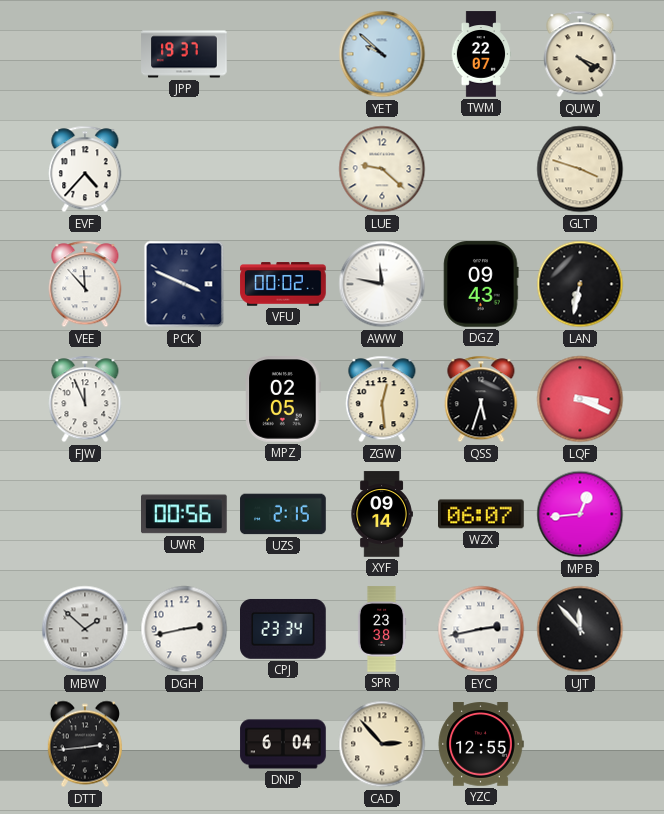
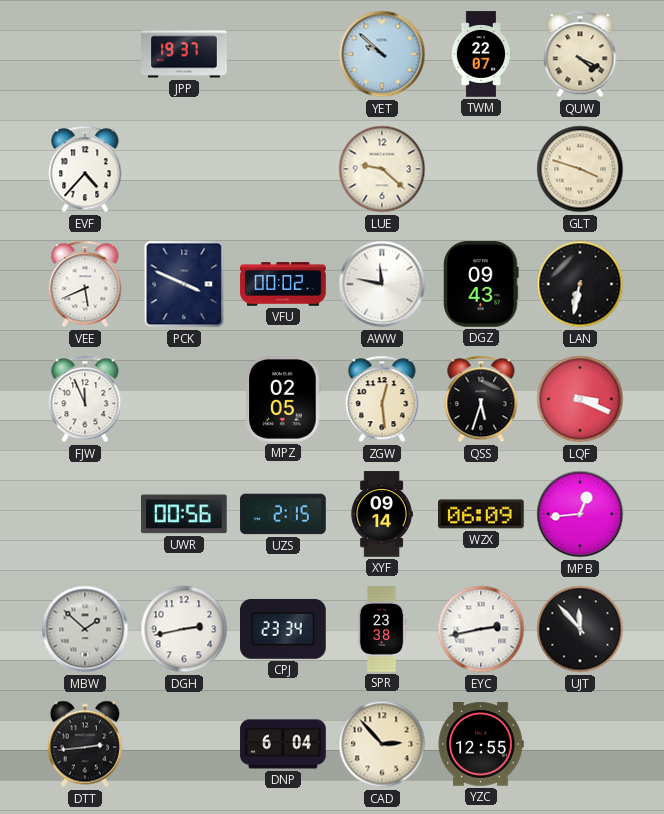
VEE: 11:53 -> 5:41
WZX: 06:07 -> 06:09
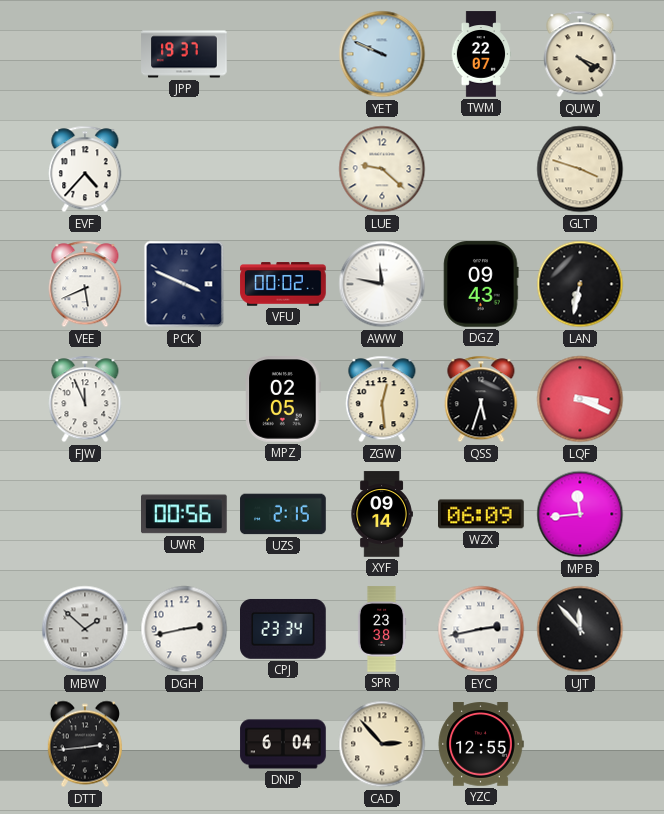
YET: 9:52 -> 9:49
MPB: 12:44 -> 11:44
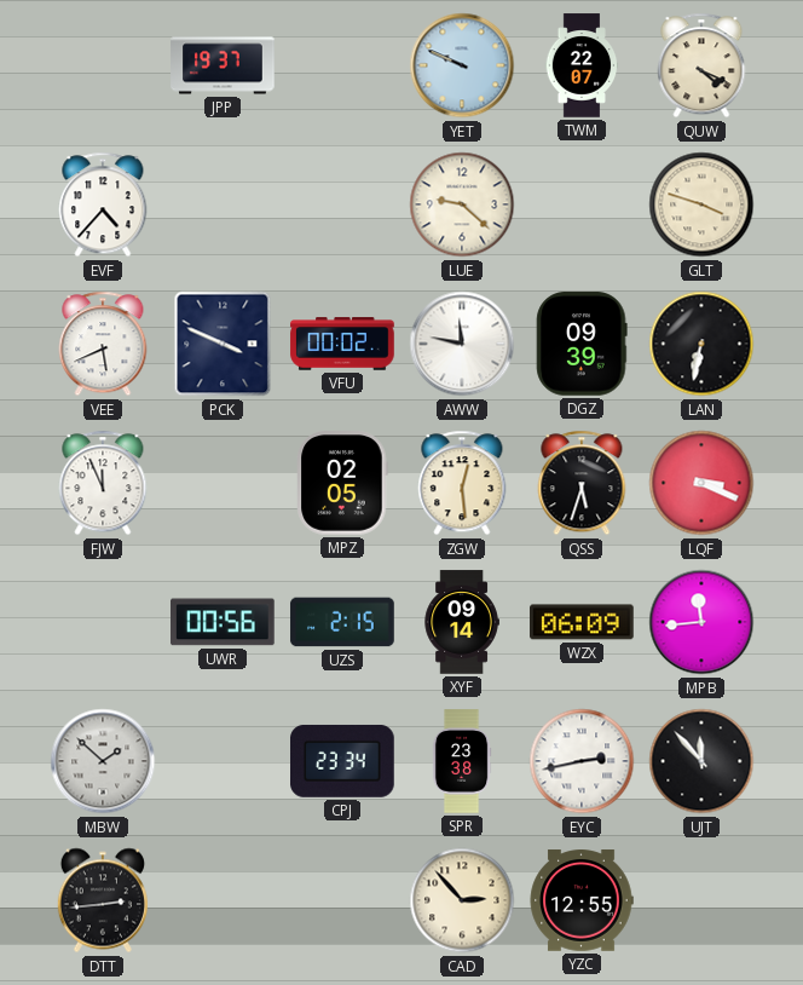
DGZ: 09:43 -> 09:39
DGH: 2:43 -> none
DNP: 6:04 -> none
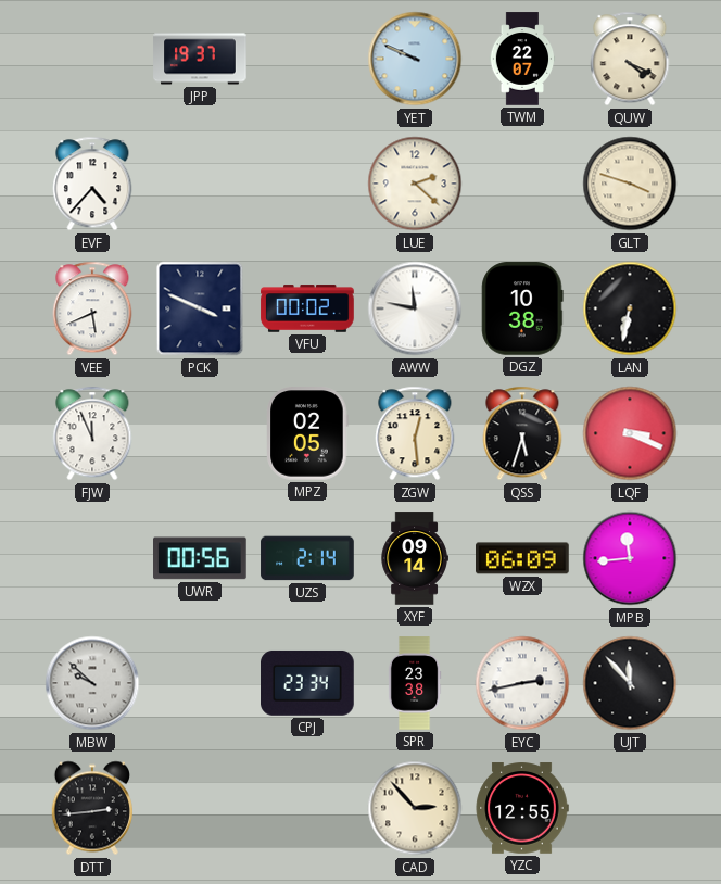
LUE: 9:22 -> 2:22
DGZ: 09:39 -> 10:38
UZS: 2:15 -> 2:14
MBW: 1:52 -> 9:52
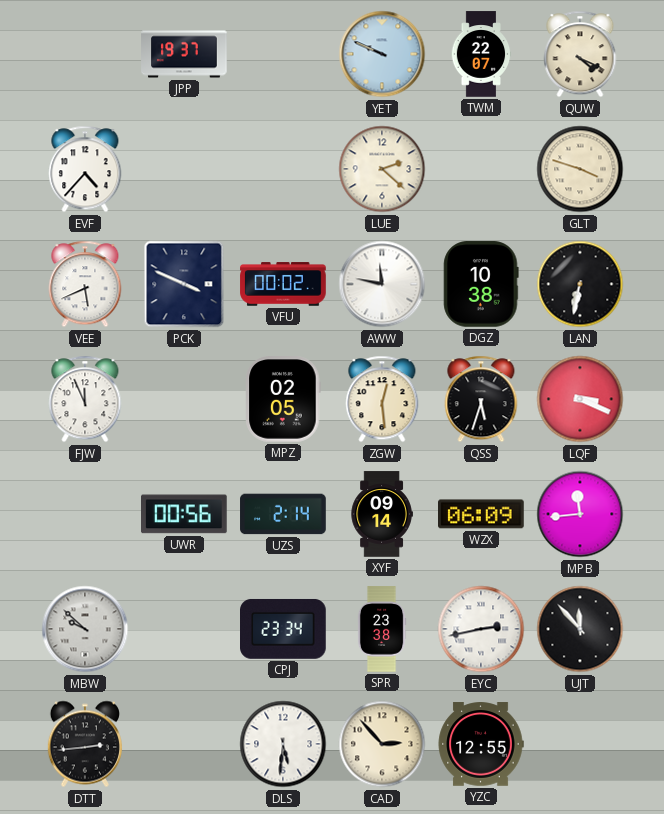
DLS: none -> 5:31
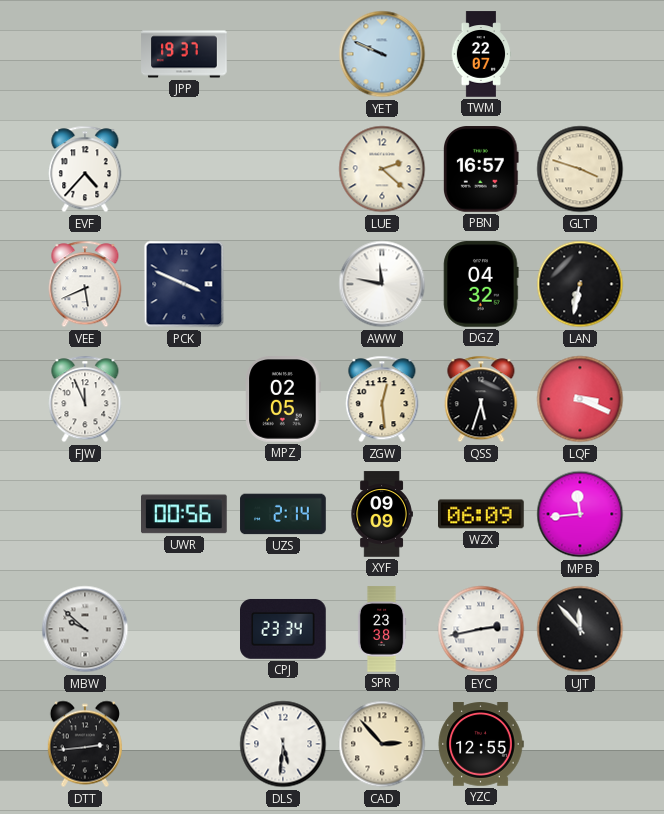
QUW: 4:19 -> none
PBN: none -> 16:57
VFU: 00:02 -> none
DGZ: 10:38 -> 04:32
XYF: 09:14 -> 09:09
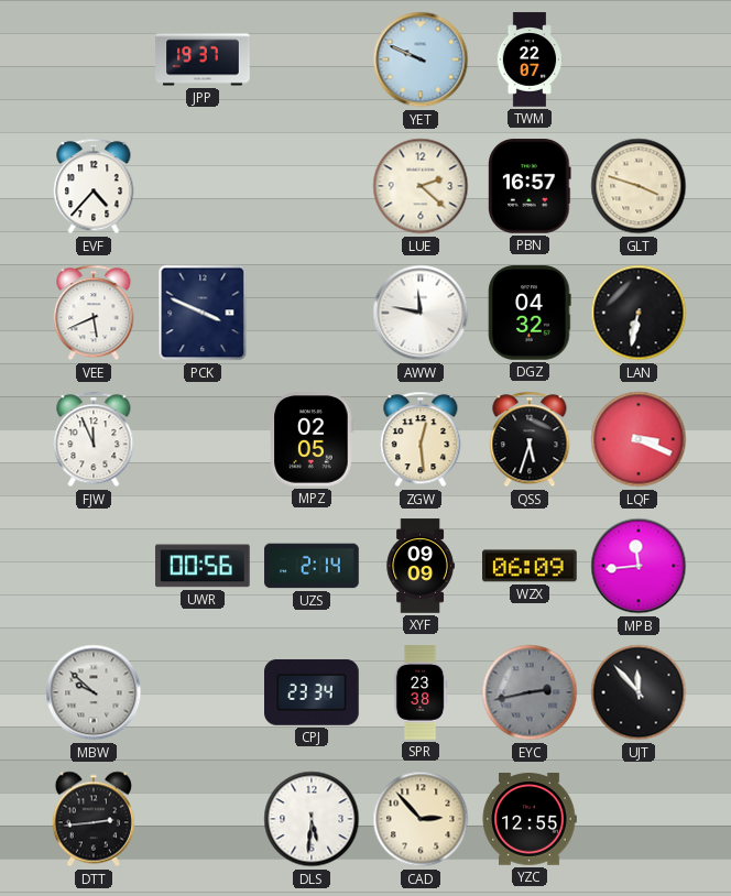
EYC dial: white -> grey
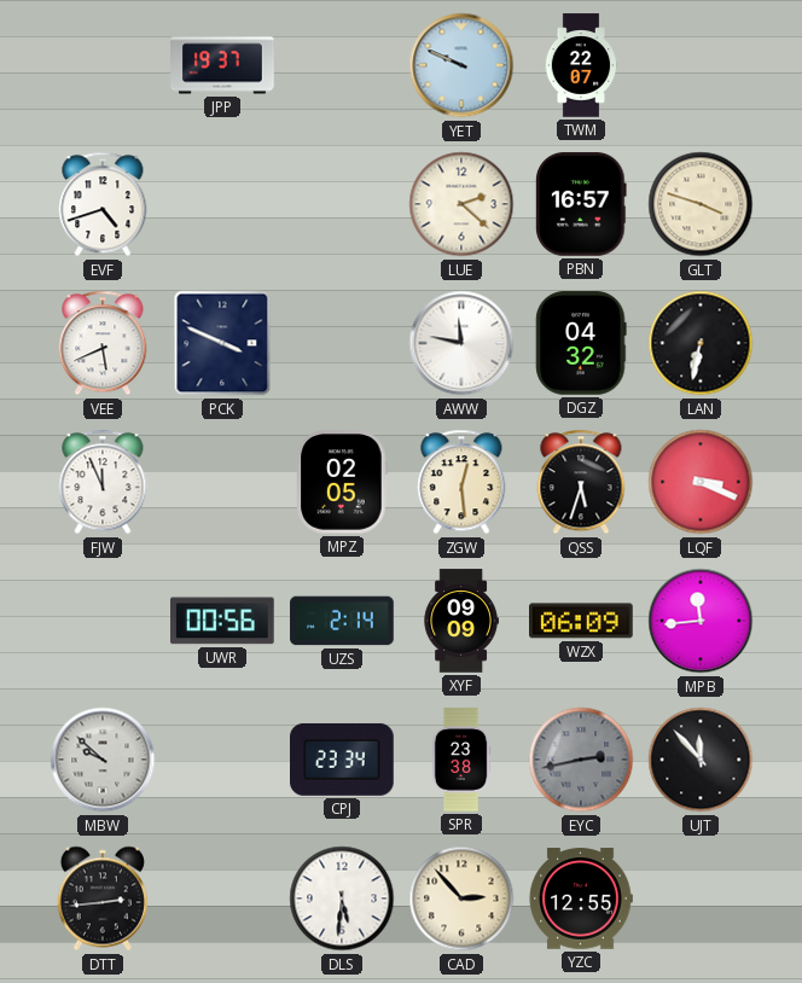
EVF: 4:37 -> 4:42
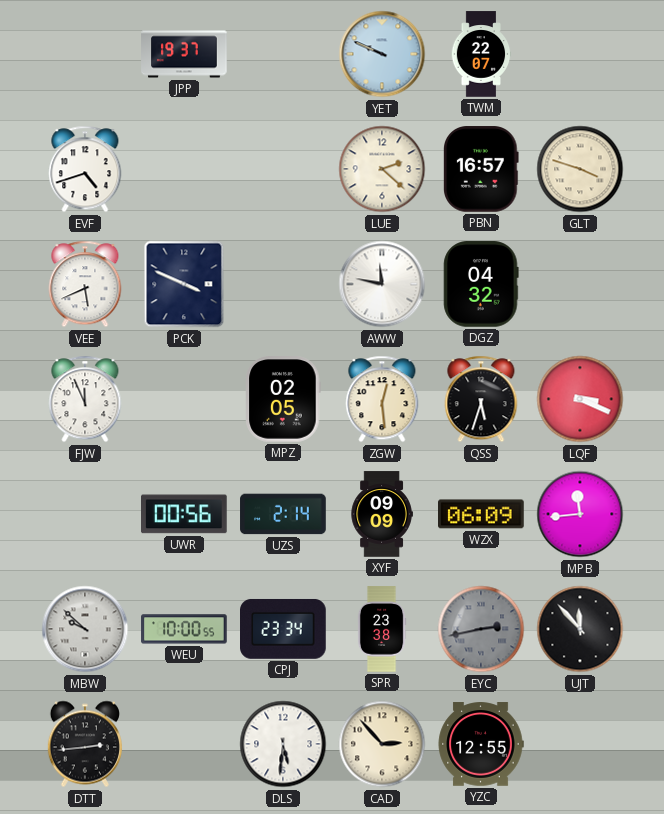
LAN: 6:32 -> none
WEU: none -> 10:00
